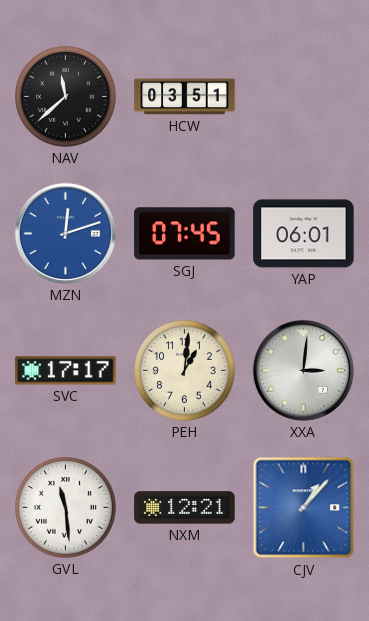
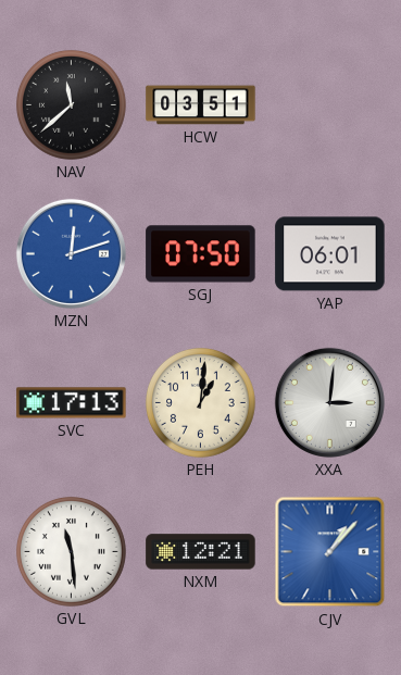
SGJ: 07:45 -> 07:50
SVC: 17:17 -> 17:13
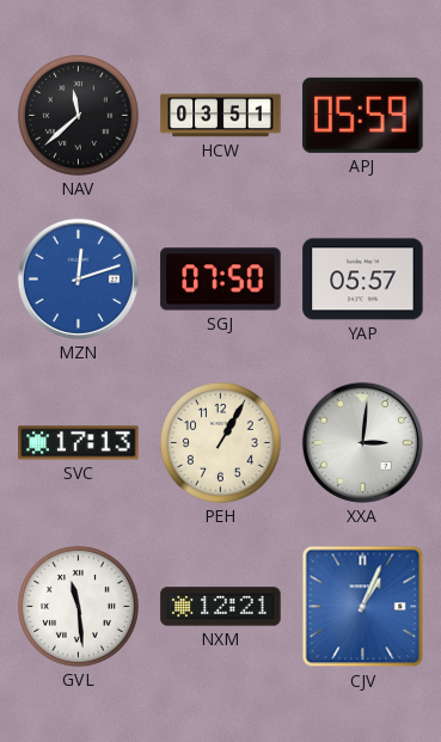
APJ: none -> 05:59
YAP: 06:01 -> 05:57
PEH: 1:01 -> 1:05
CJV: 1:07 -> 1:04
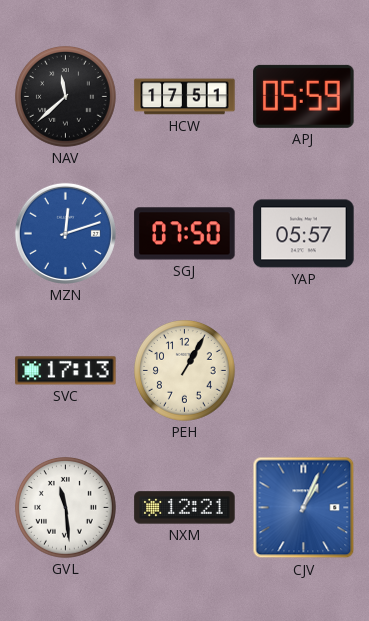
HCW: 03:51 -> 17:51
XXA: 3:01 -> none
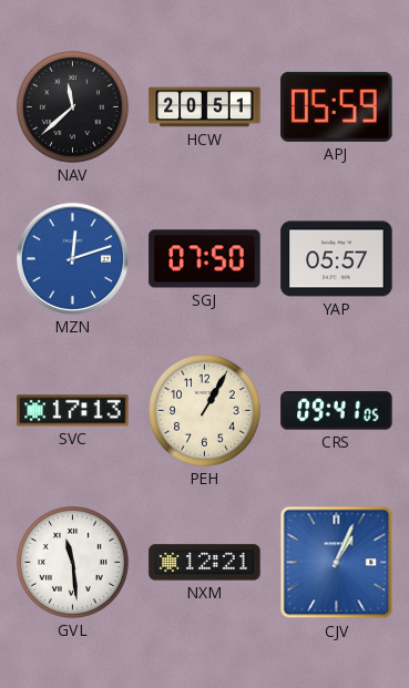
HCW: 17:51 -> 20:51
CRS: none -> 09:41
